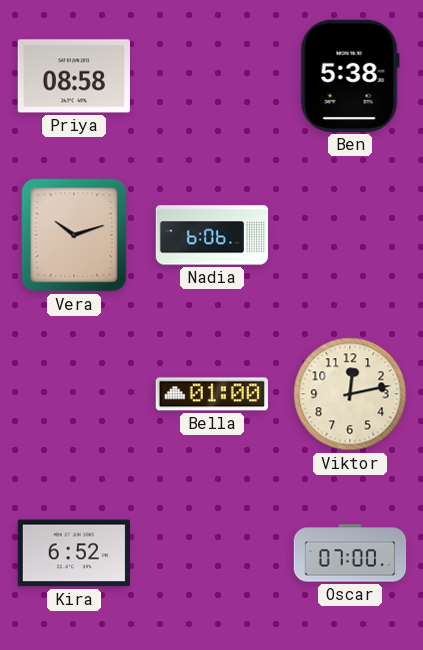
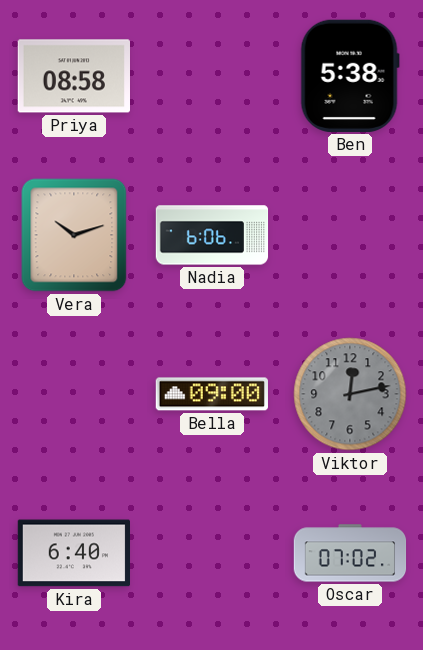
Bella: 01:00 -> 09:00
Viktor dial: cream -> grey
Kira: 6:52 -> 6:40
Oscar: 07:00 -> 07:02
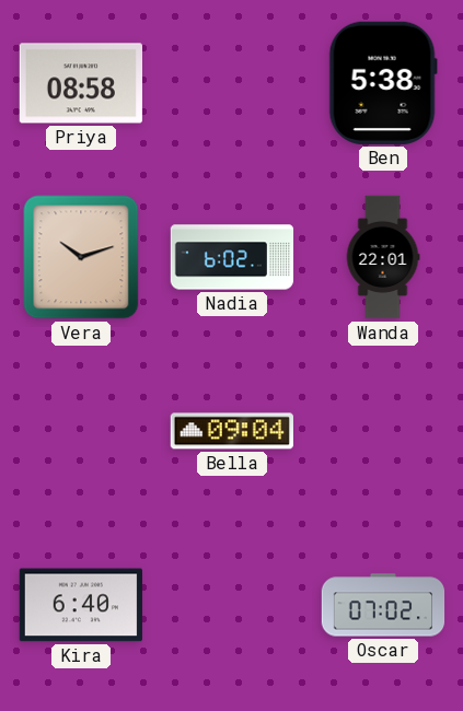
Nadia: 6:06 -> 6:02
Wanda: none -> 22:01
Bella: 09:00 -> 09:04
Viktor: 12:13 -> none
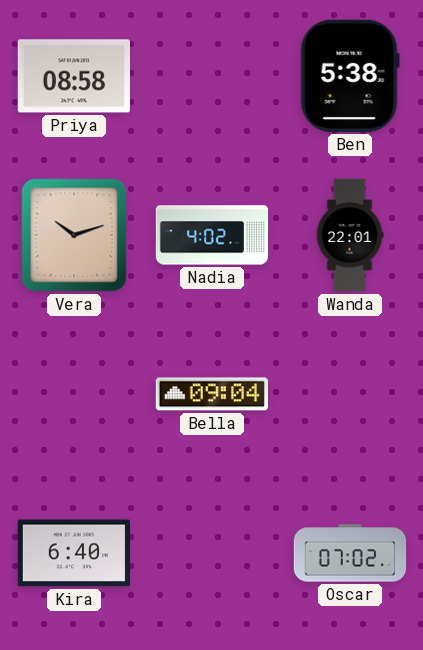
Nadia: 6:02 -> 4:02
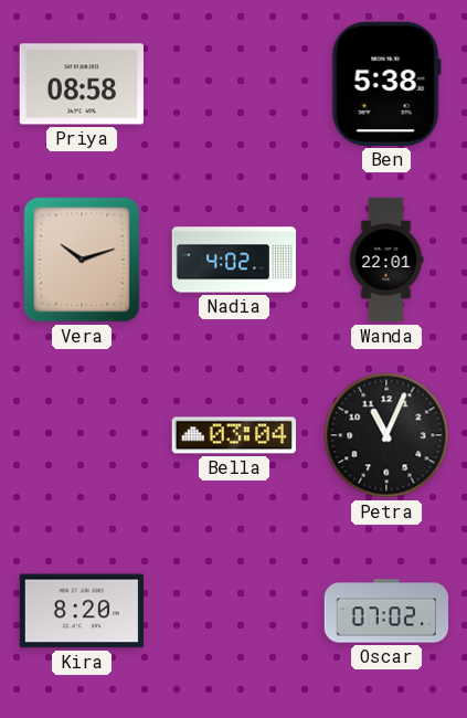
Bella: 09:04 -> 03:04
Petra: none -> 11:04
Kira: 6:40 -> 8:20
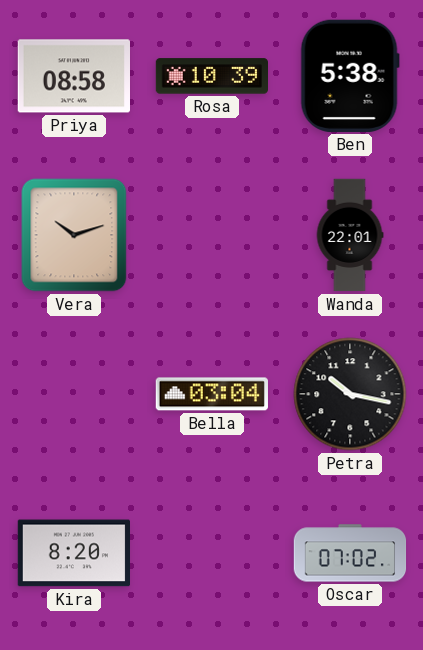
Rosa: none -> 10:39
Nadia: 4:02 -> none
Petra: 11:04 -> 10:17
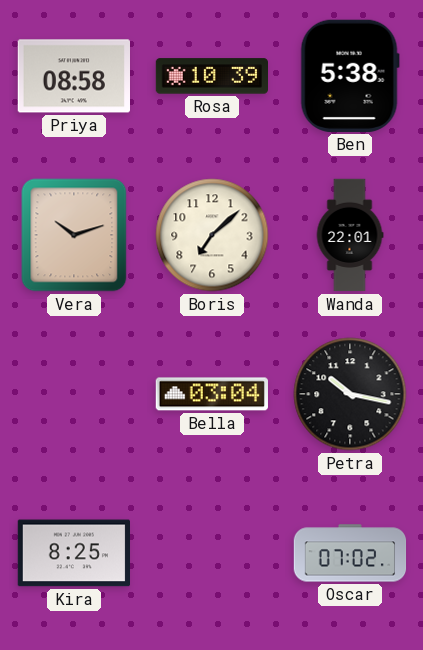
Boris: none -> 7:08
Kira: 8:20 -> 8:25
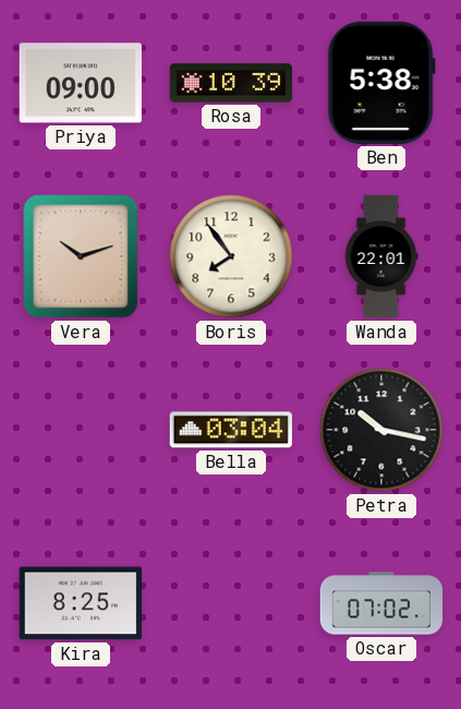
Priya: 08:58 -> 09:00
Boris: 7:08 -> 7:54
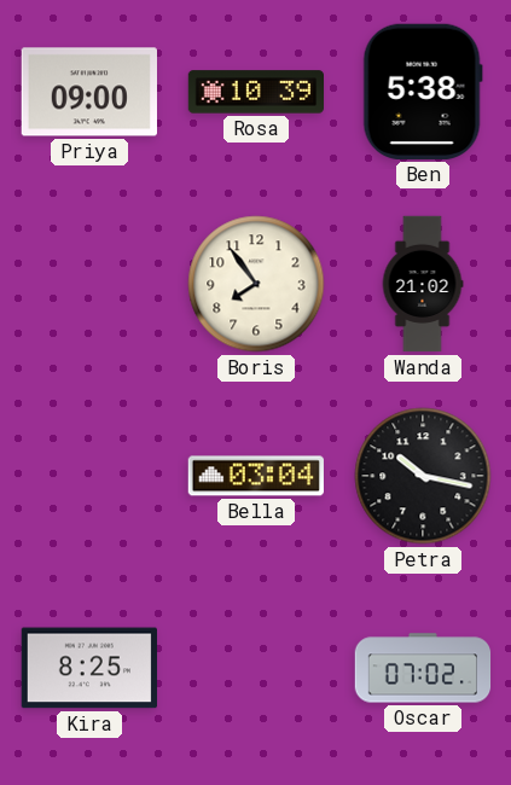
Vera: 10:12 -> none
Wanda: 22:01 -> 21:02
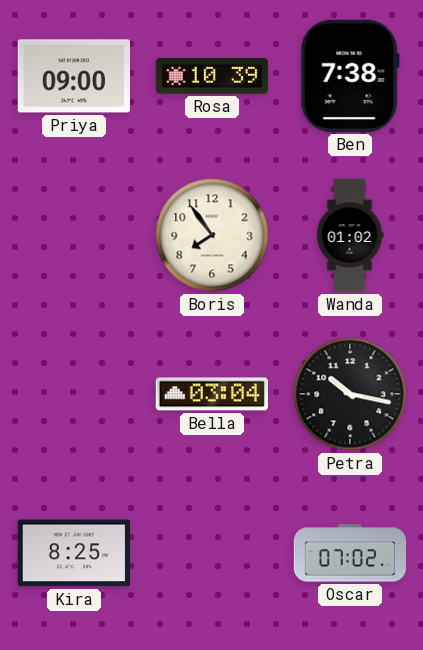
Ben: 5:38 -> 7:38
Wanda: 21:02 -> 01:02
